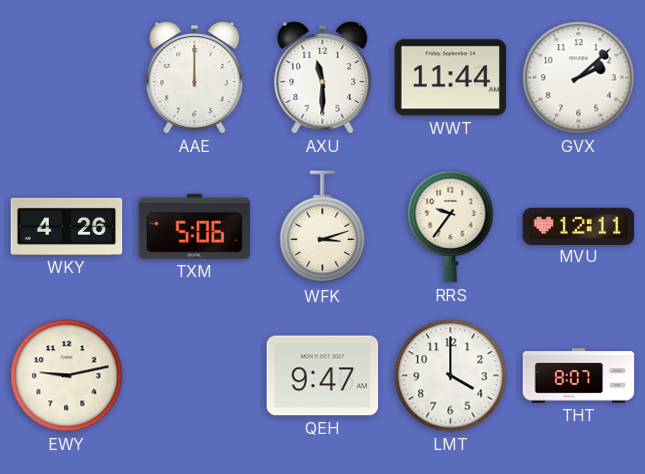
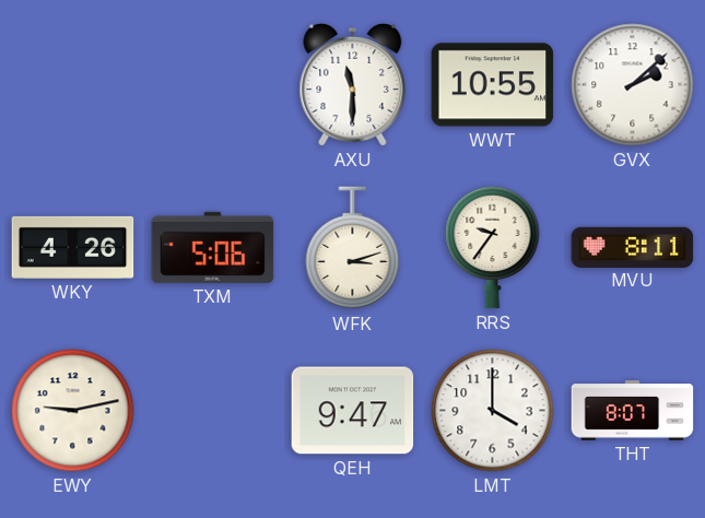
AAE: 12:00 -> none
WWT: 11:44 -> 10:55
MVU: 12:11 -> 8:11
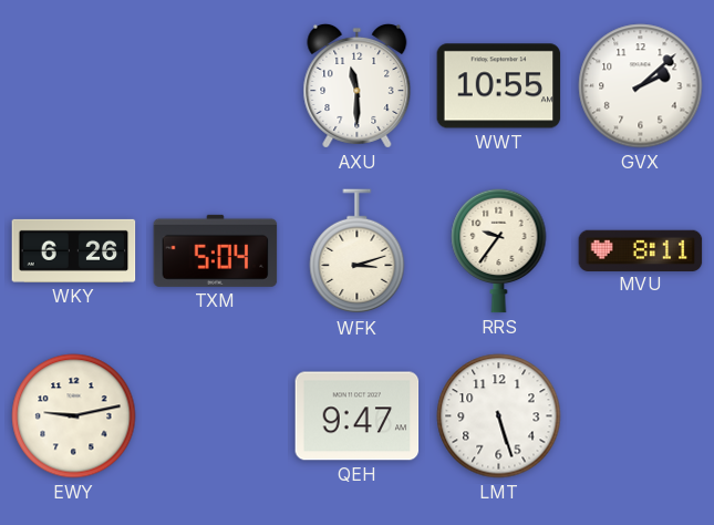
WKY: 4:26 -> 6:26
TXM: 5:06 -> 5:04
LMT: 4:00 -> 5:27
THT: 8:07 -> none
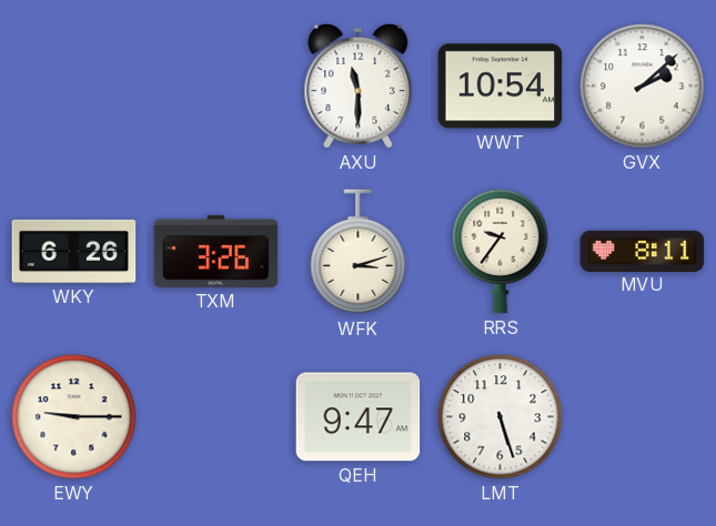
WWT: 10:55 -> 10:54
TXM: 5:04 -> 3:26
EWY: 9:13 -> 9:15
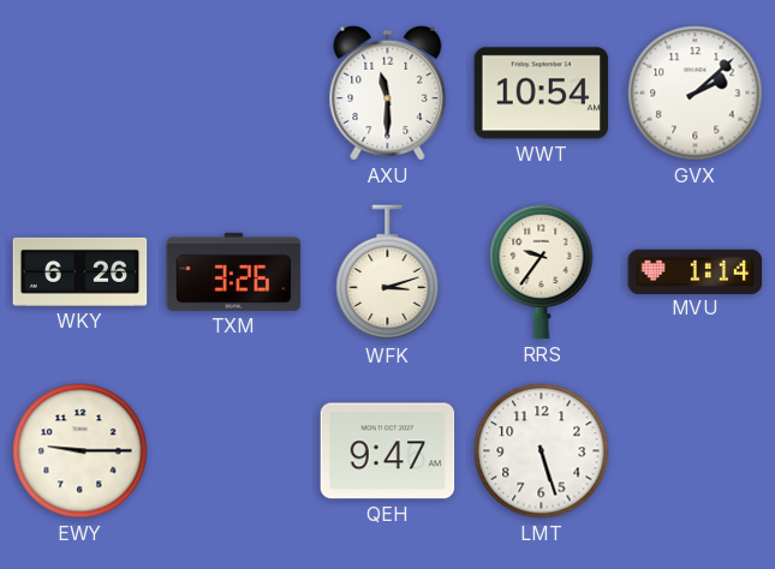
MVU: 8:11 -> 1:14
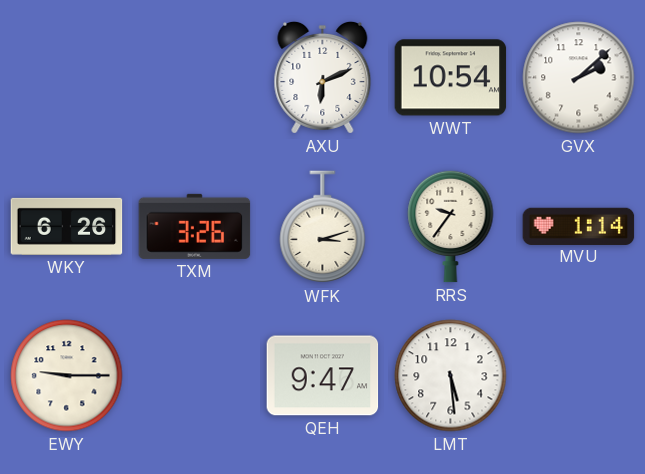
AXU: 11:30 -> 6:11
LMT: 5:27 -> 5:29
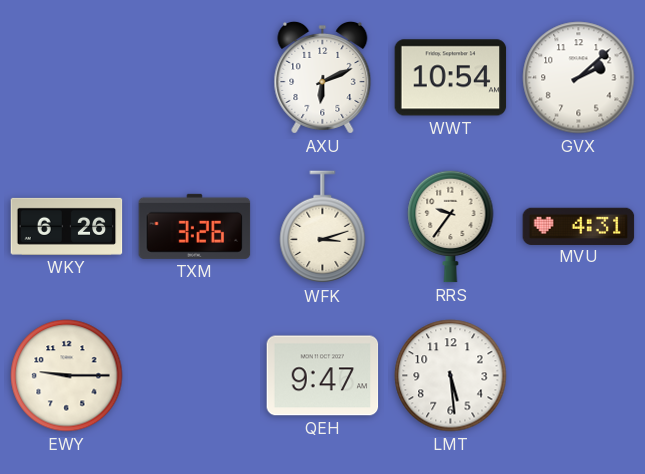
MVU: 1:14 -> 4:31
